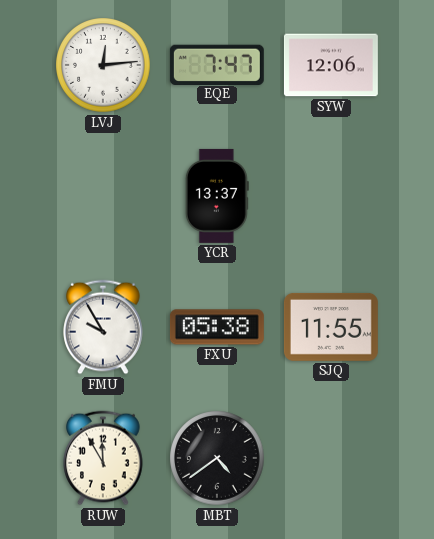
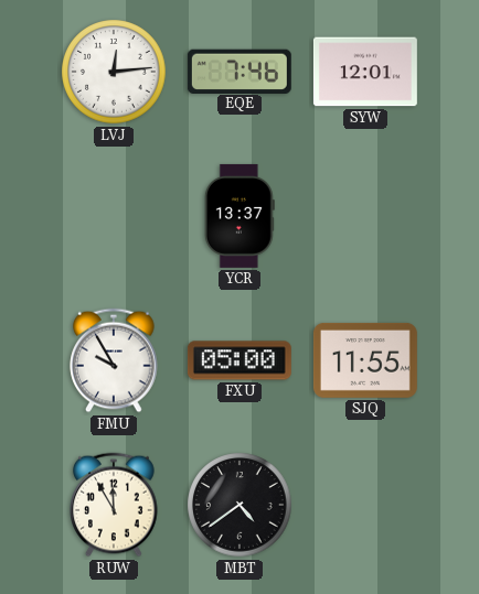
EQE: 7:47 -> 7:46
SYW: 12:06 -> 12:01
FXU: 05:38 -> 05:00
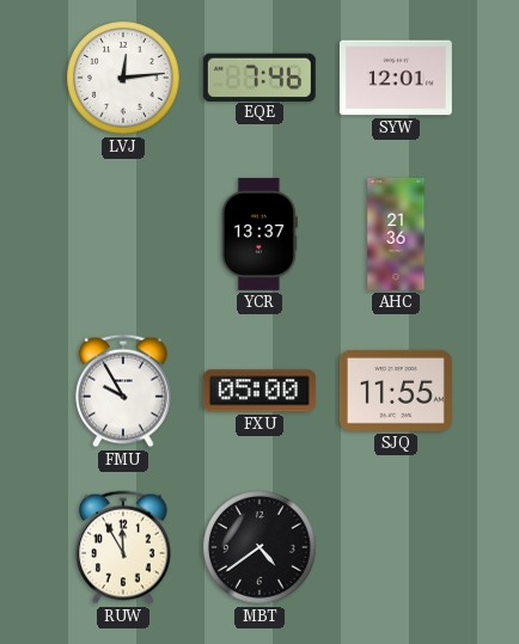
AHC: none -> 21:36
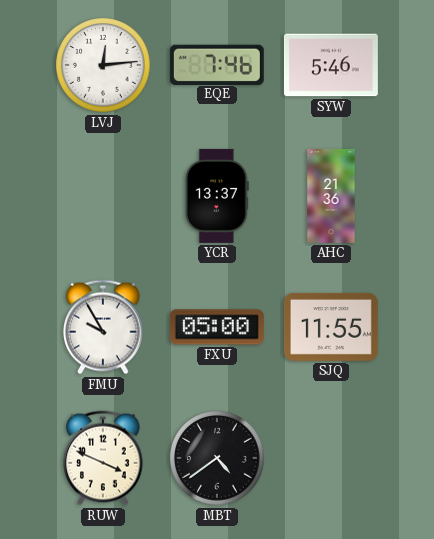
SYW: 12:01 -> 5:46
RUW: 11:55 -> 3:49
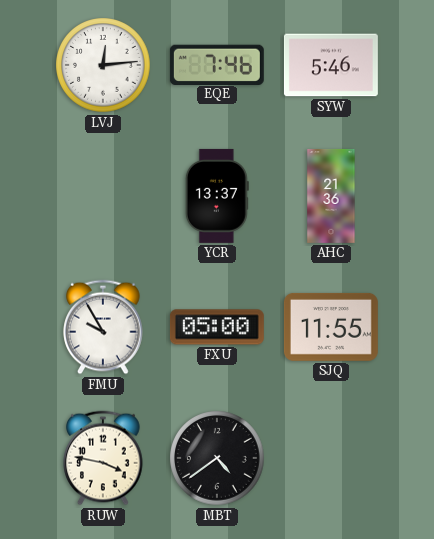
RUW: 3:49 -> 3:47
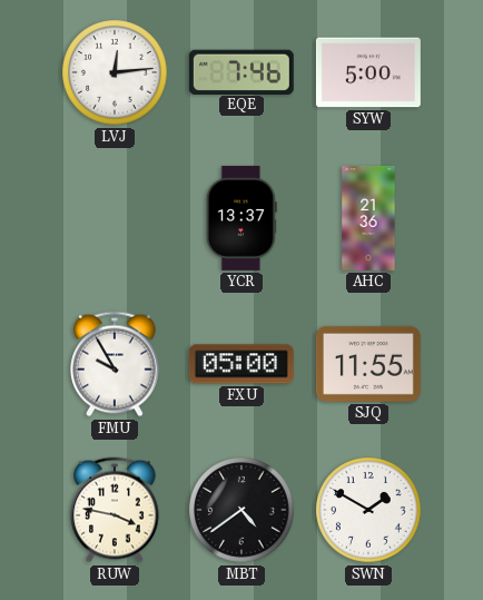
SYW: 5:46 -> 5:00
SWN: none -> 1:50
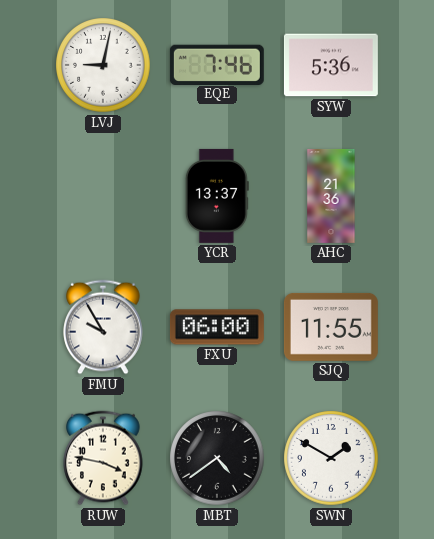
LVJ: 12:14 -> 9:02
SYW: 5:00 -> 5:36
FXU: 05:00 -> 06:00
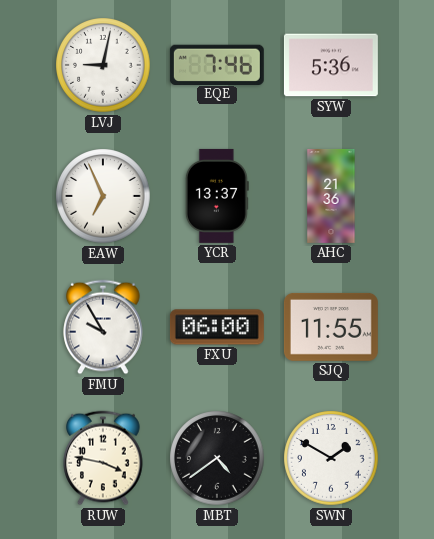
EAW: none -> 6:56
